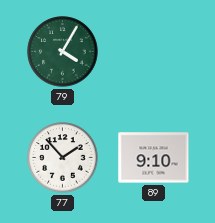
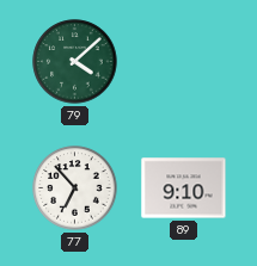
79: 4:05 -> 4:08
77: 1:53 -> 6:53
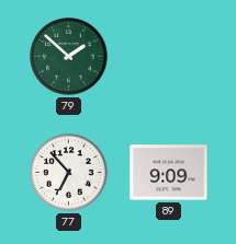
79: 4:08 -> 1:52
89: 9:10 -> 9:09
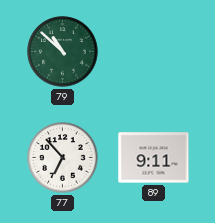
79: 1:52 -> 10:52
89: 9:09 -> 9:11
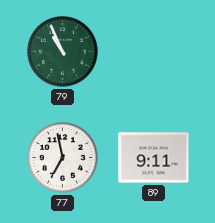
79: 10:52 -> 10:56
77: 6:53 -> 6:58
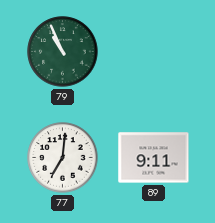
77: 6:58 -> 7:01
